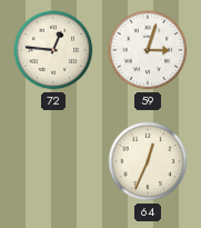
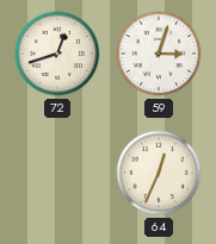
72: 12:46 -> 12:42
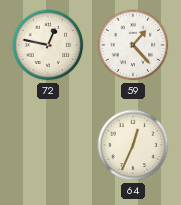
72: 12:42 -> 12:47
59: 3:03 -> 1:23
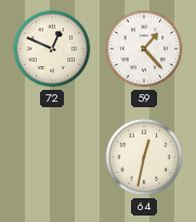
72: 12:47 -> 12:49
64: 12:34 -> 12:32
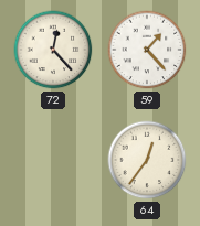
72: 12:49 -> 12:23
64: 12:32 -> 12:36
